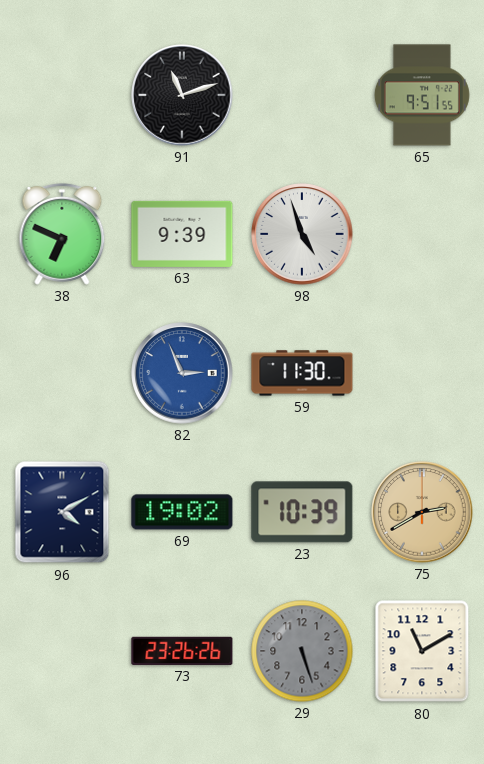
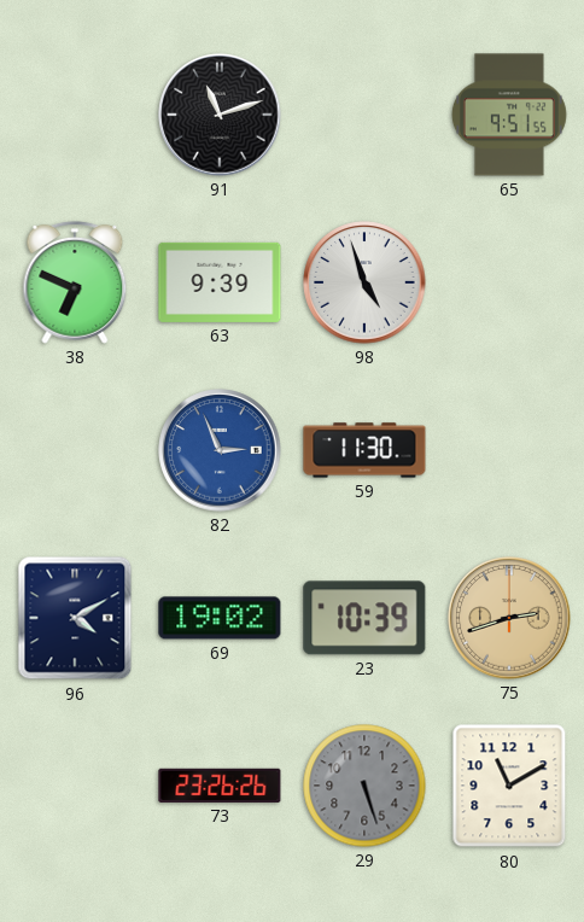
75: 2:40 -> 2:42
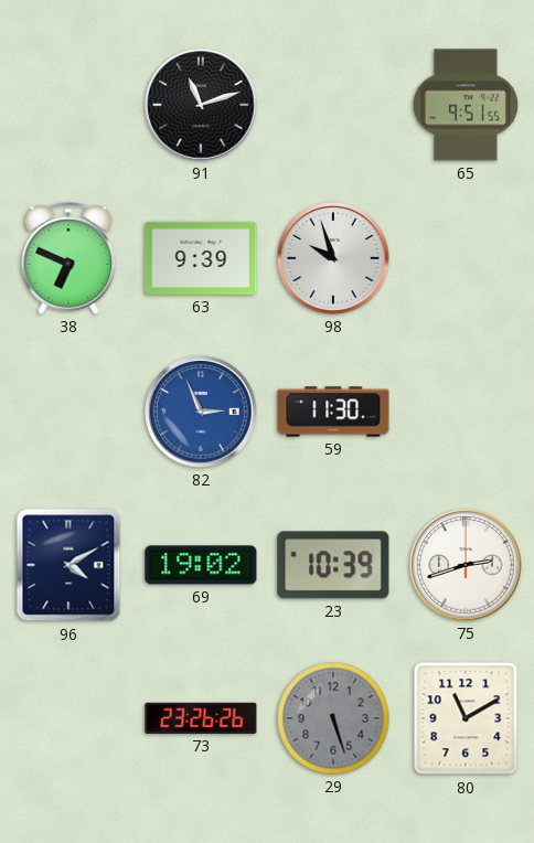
98: 4:57 -> 9:57
75 dial: champagne -> white
